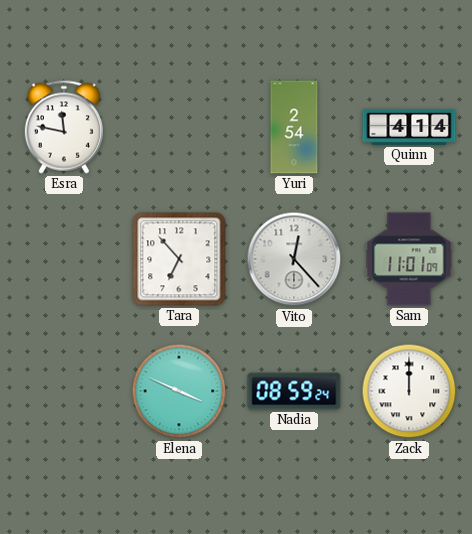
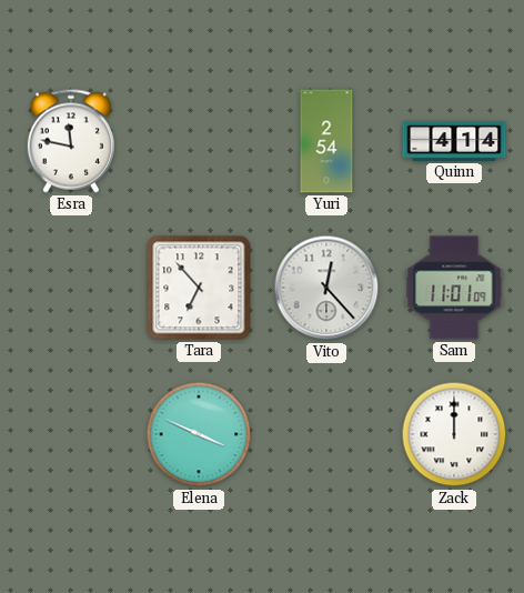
Nadia: 08:59 -> none
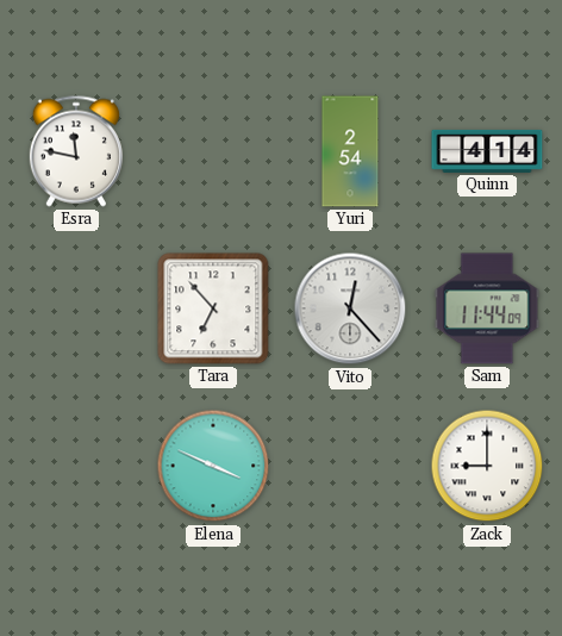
Sam: 11:01 -> 11:44
Zack: 12:00 -> 9:00
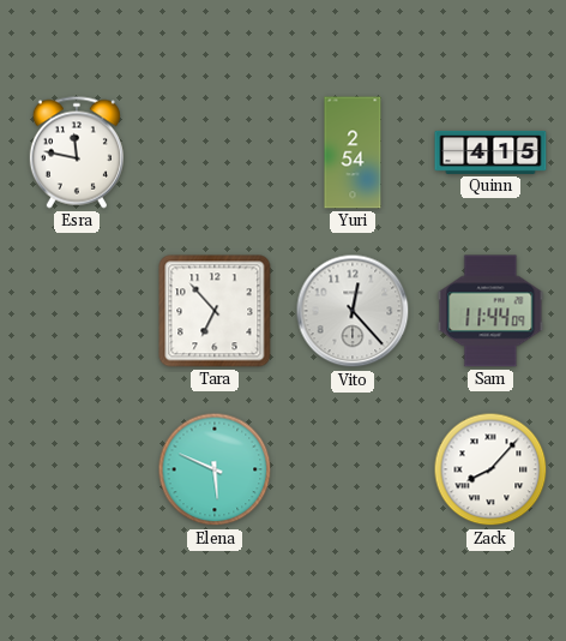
Quinn: 4:14 -> 4:15
Elena: 3:49 -> 5:49
Zack: 9:00 -> 8:07
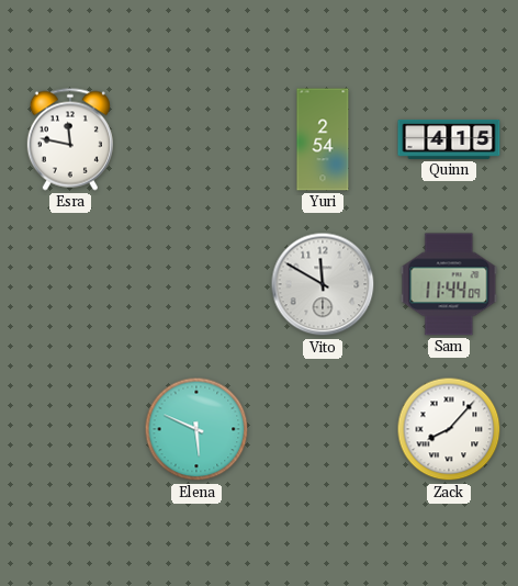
Tara: 6:53 -> none
Vito: 12:23 -> 11:50
